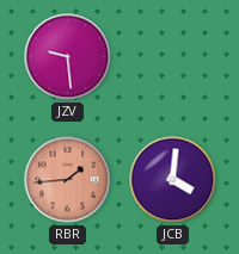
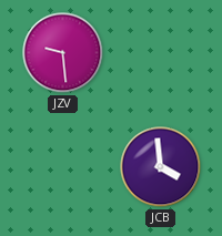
RBR: 1:44 -> none
JCB: 4:01 -> 3:59
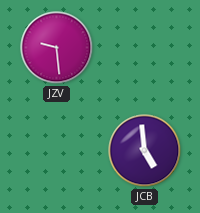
JCB: 3:59 -> 4:59
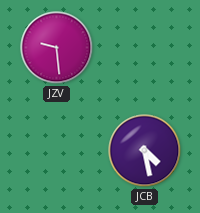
JCB: 4:59 -> 4:28
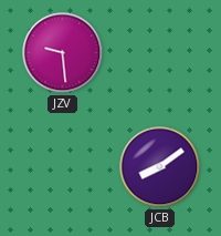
JCB: 4:28 -> 8:09
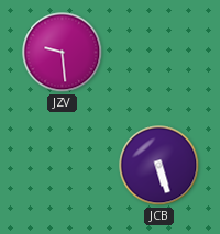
JCB: 8:09 -> 5:27
